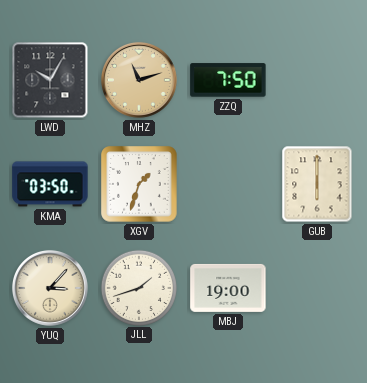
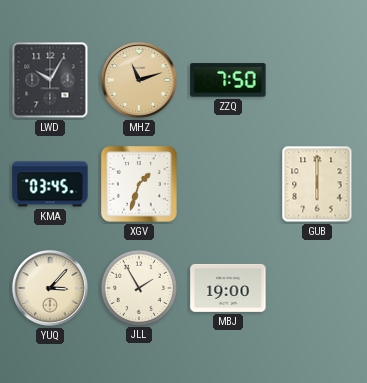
KMA: 03:50 -> 03:45
JLL: 1:42 -> 1:55
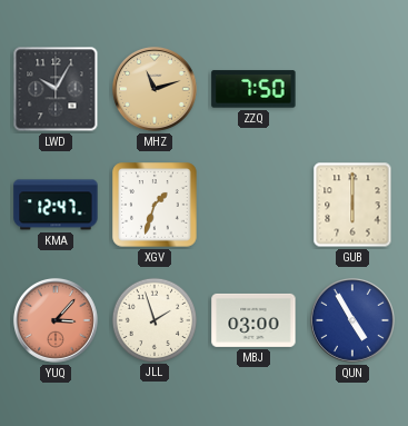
KMA: 03:45 -> 12:47
YUQ dial: cream -> salmon
JLL: 1:55 -> 1:57
MBJ: 19:00 -> 03:00
QUN: none -> 4:55
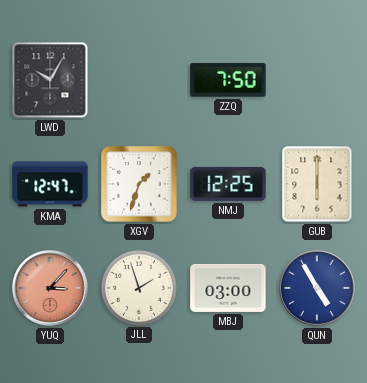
MHZ: 11:12 -> none
NMJ: none -> 12:25
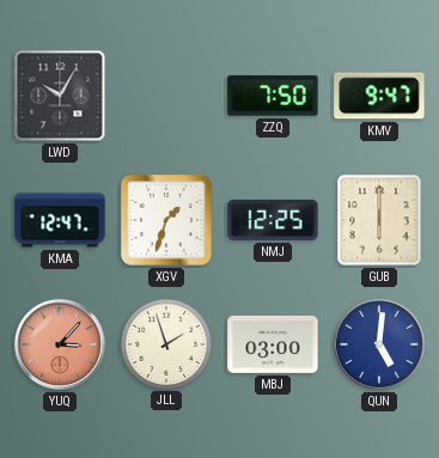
KMV: none -> 9:47
QUN: 4:55 -> 5:01
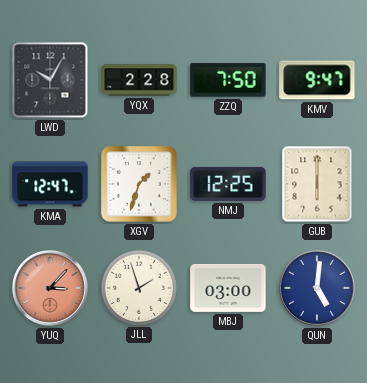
YQX: none -> 2:28
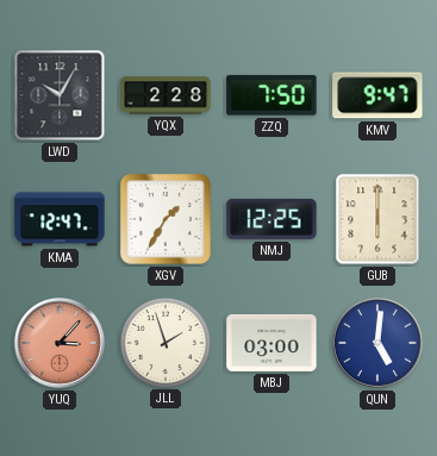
XGV: 1:33 -> 1:35
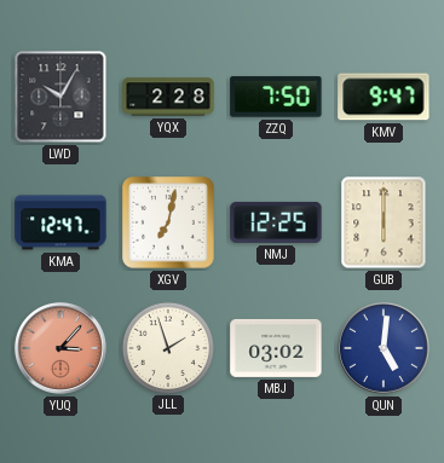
XGV: 1:35 -> 7:02
MBJ: 03:00 -> 03:02
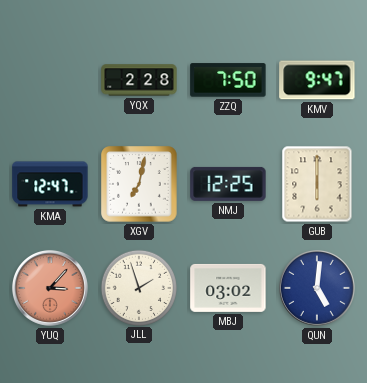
LWD: 10:05 -> none
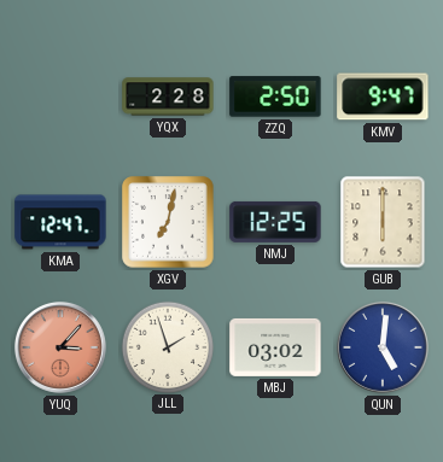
ZZQ: 7:50 -> 2:50
